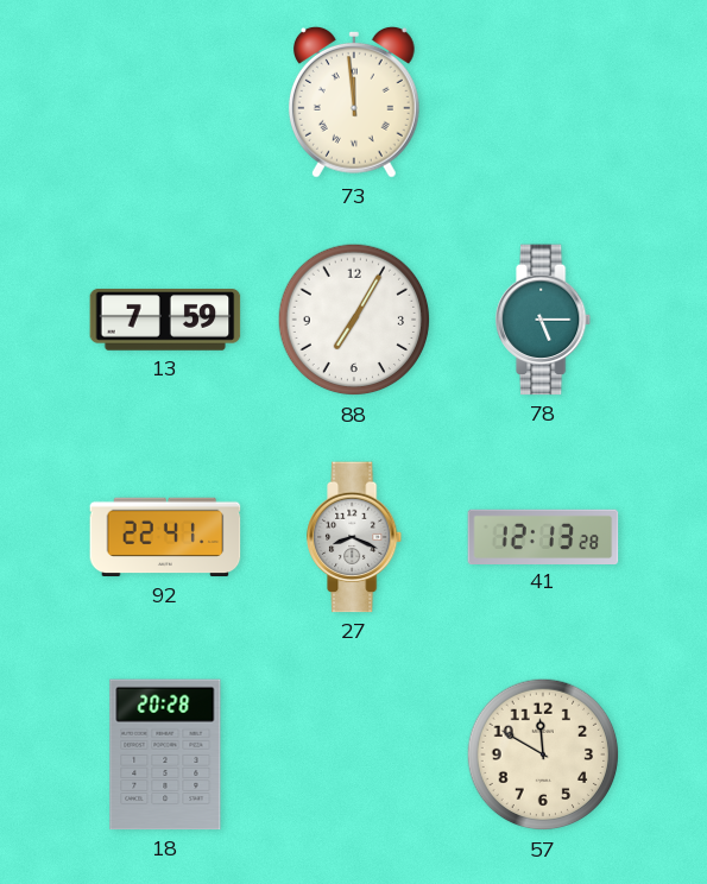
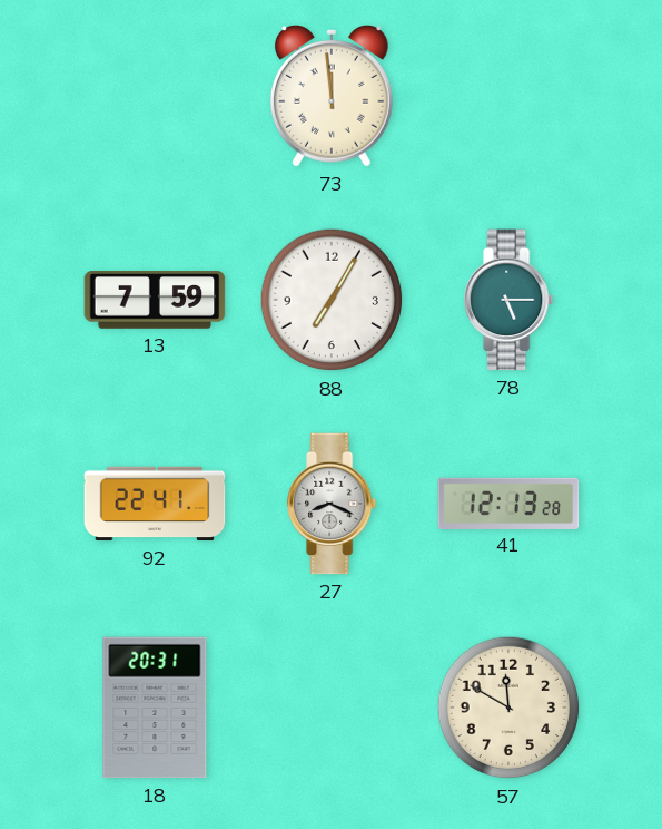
18: 20:28 -> 20:31
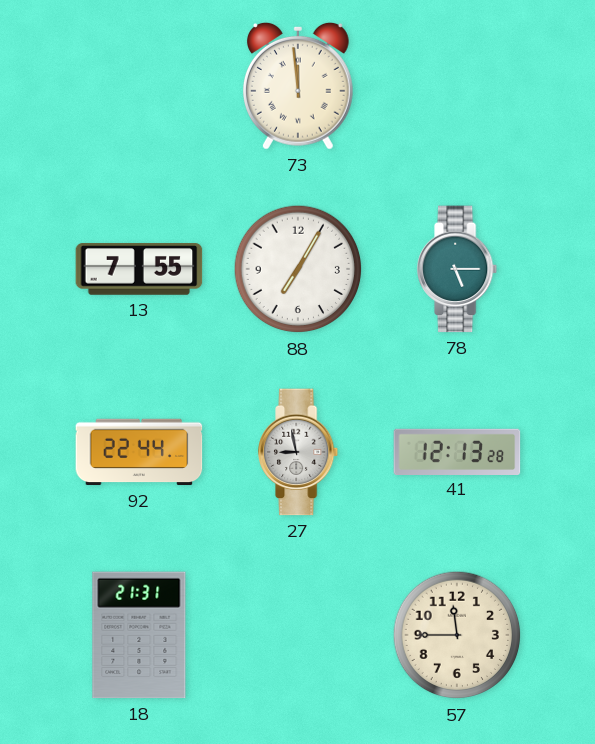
13: 7:59 -> 7:55
92: 22:41 -> 22:44
27: 8:19 -> 8:58
18: 20:31 -> 21:31
57: 11:50 -> 11:45
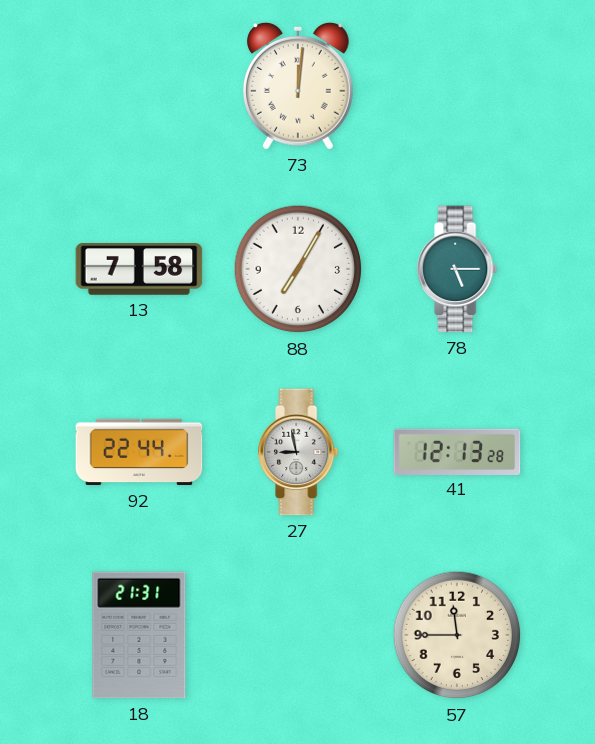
73: 11:59 -> 12:01
13: 7:55 -> 7:58
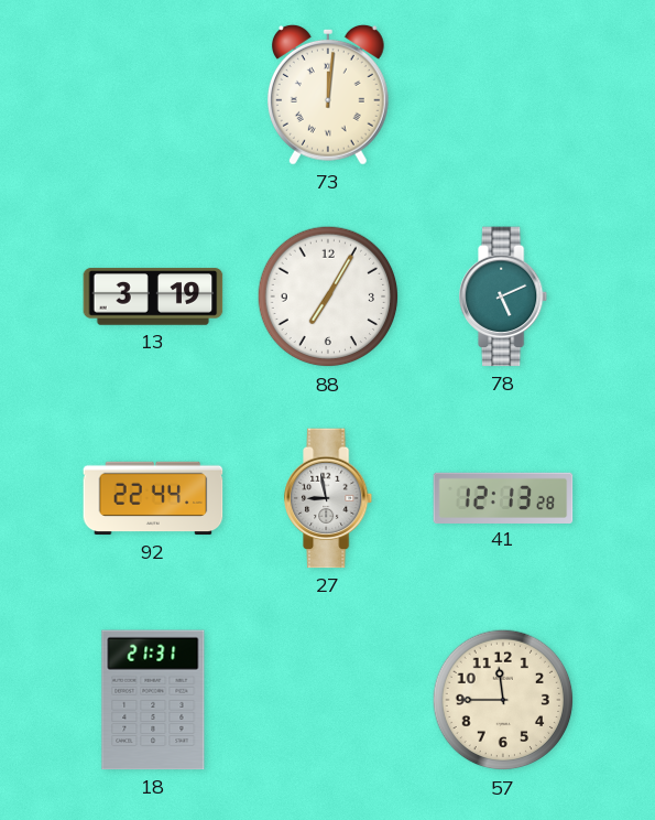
13: 7:58 -> 3:19
78: 5:15 -> 5:11
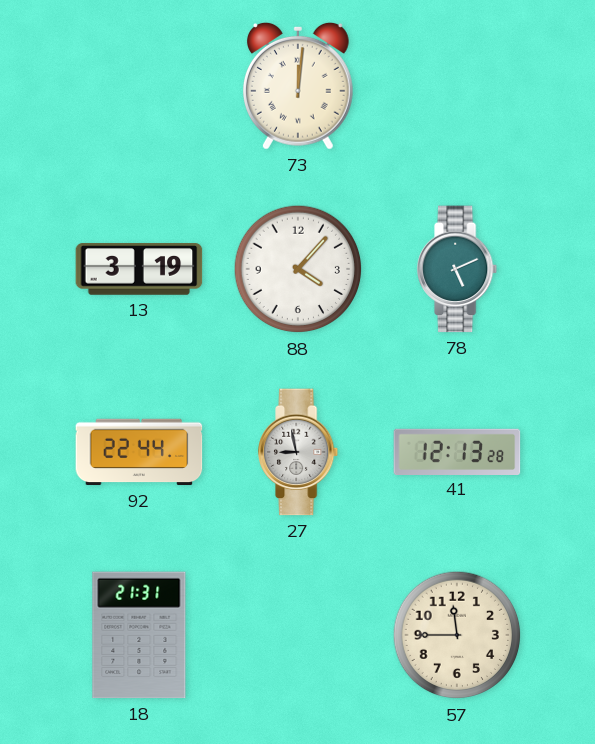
88: 7:05 -> 4:07
